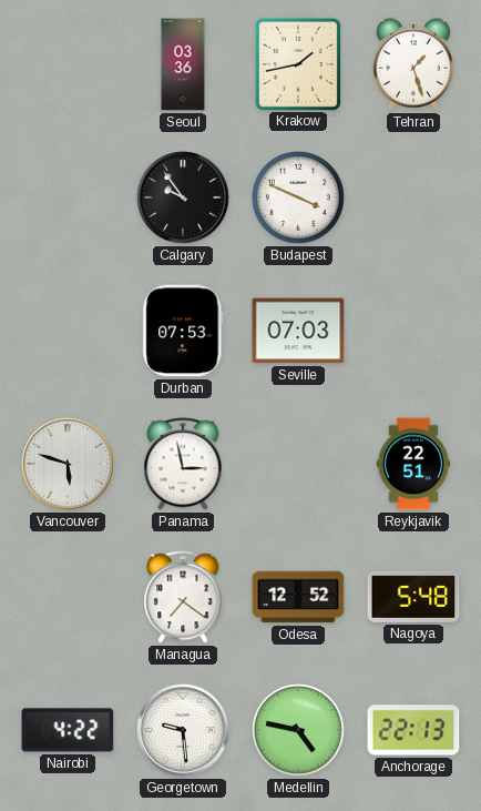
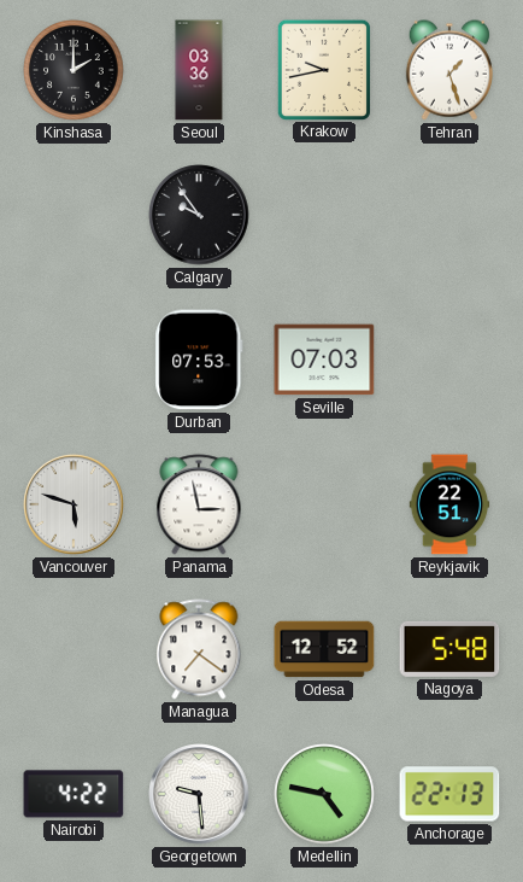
Kinshasa: none -> 2:00
Krakow: 1:43 -> 9:43
Budapest: 3:49 -> none
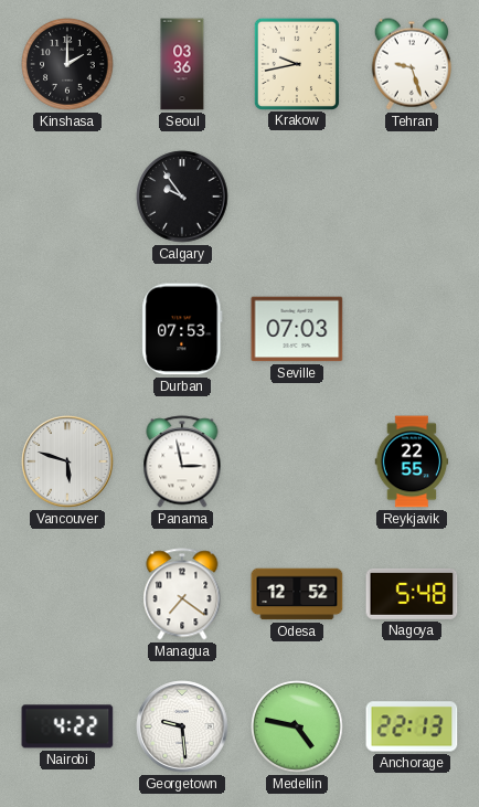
Tehran: 1:27 -> 9:27
Reykjavik: 22:51 -> 22:55
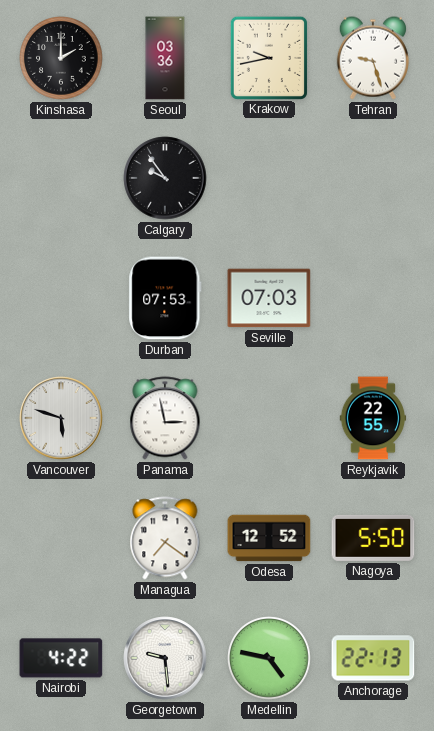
Nagoya: 5:48 -> 5:50
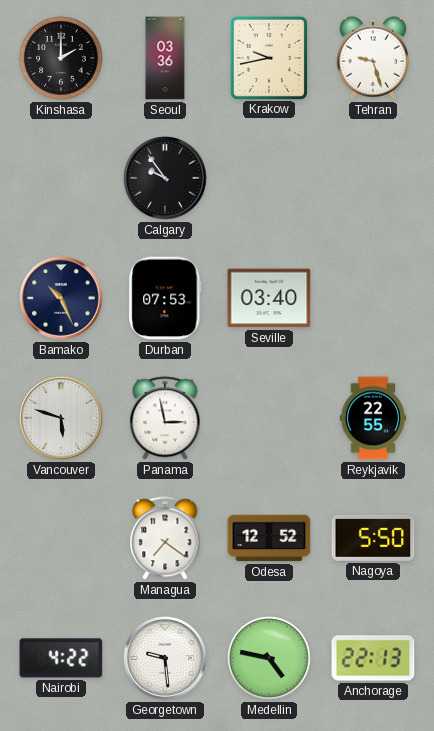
Bamako: none -> 10:26
Seville: 07:03 -> 03:40
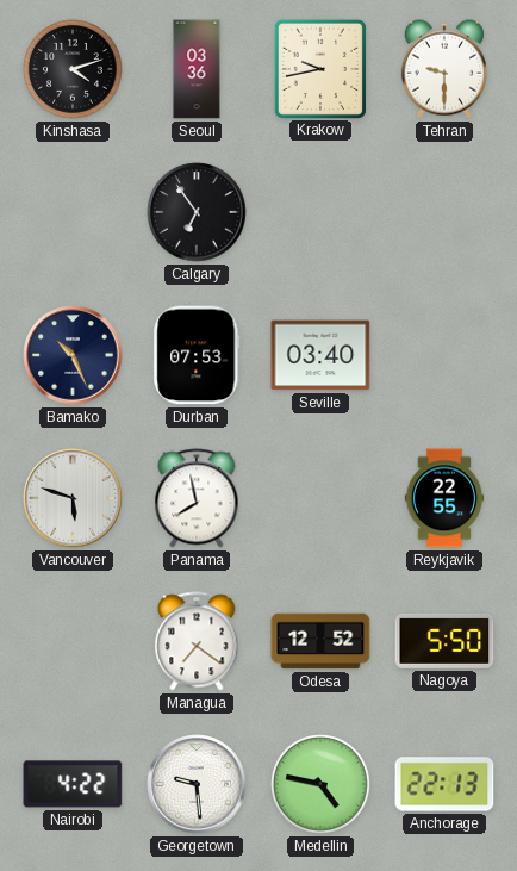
Kinshasa: 2:00 -> 4:12
Tehran: 9:27 -> 9:30
Calgary: 9:54 -> 6:54
Panama: 2:58 -> 7:58
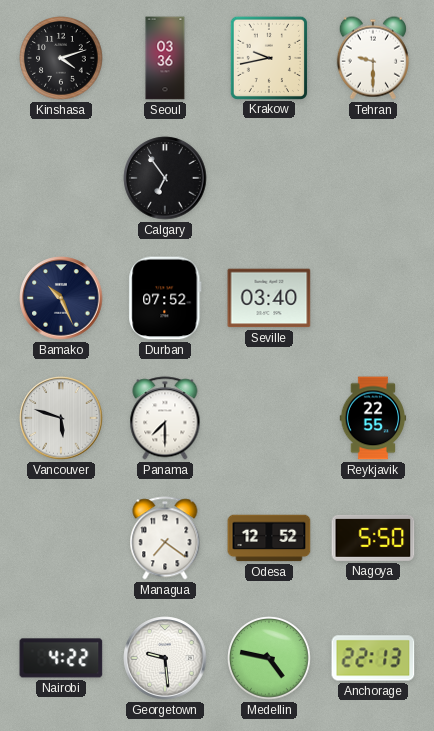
Durban: 07:53 -> 07:52
Panama: 7:58 -> 7:30
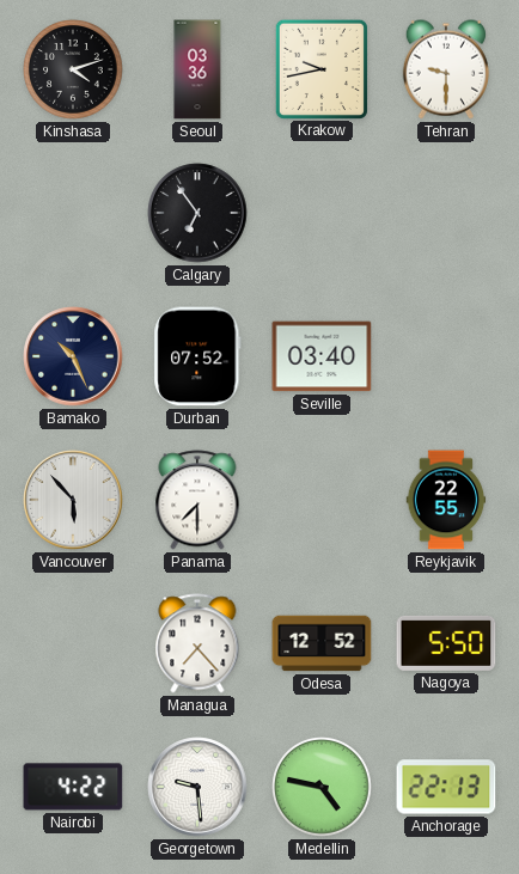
Vancouver: 5:48 -> 5:53
Managua: 7:21 -> 7:23
